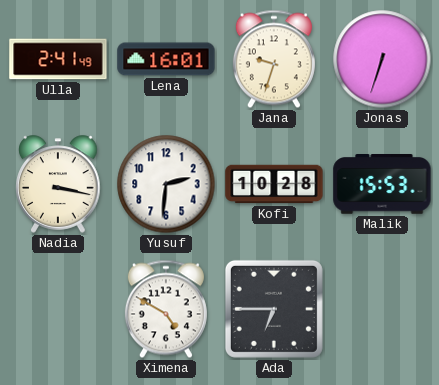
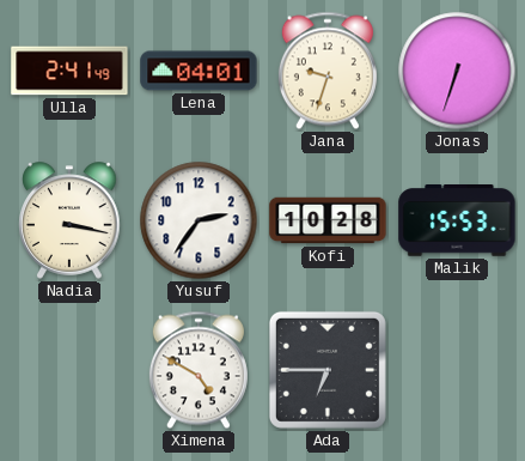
Lena: 16:01 -> 04:01
Yusuf: 2:31 -> 2:36
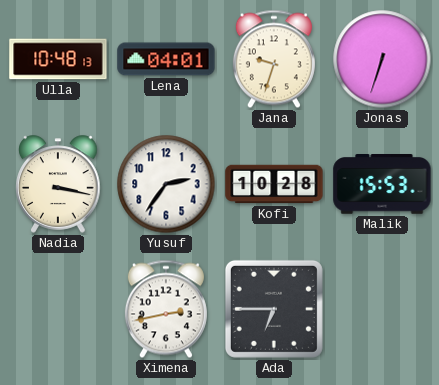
Ulla: 2:41 -> 10:48
Ximena: 4:50 -> 2:43
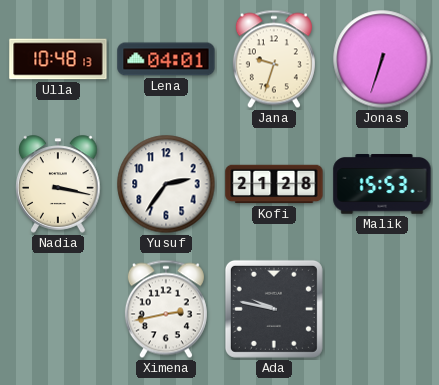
Kofi: 10:28 -> 21:28
Ada: 6:45 -> 9:47
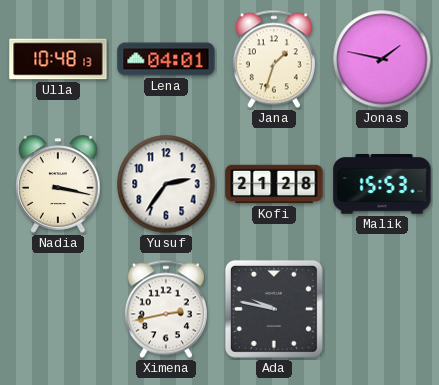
Jana: 9:33 -> 1:33
Jonas: 6:33 -> 1:47
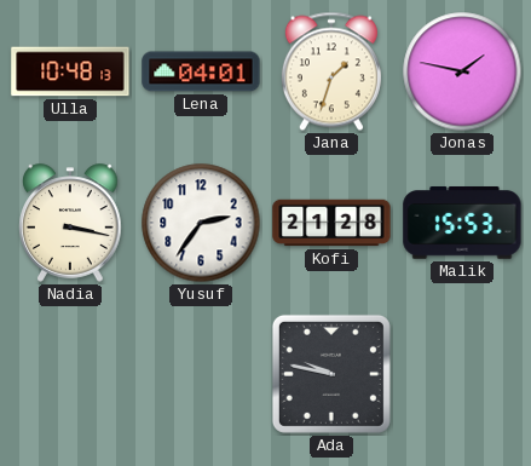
Ximena: 2:43 -> none
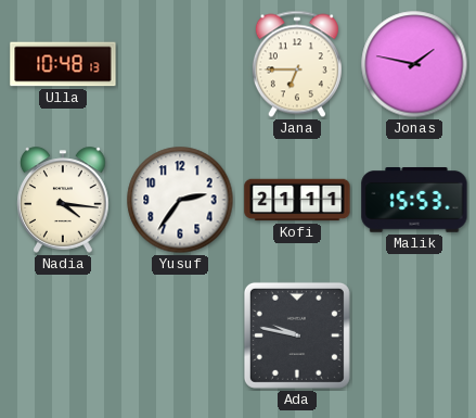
Lena: 04:01 -> none
Jana: 1:33 -> 6:45
Nadia: 3:17 -> 4:16
Kofi: 21:28 -> 21:11
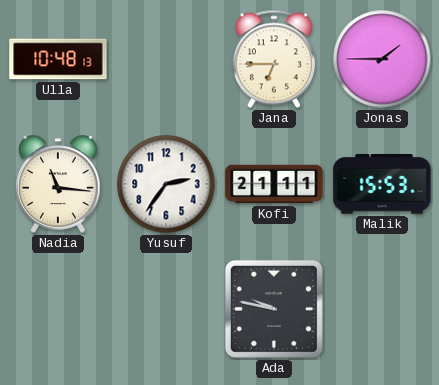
Jonas: 1:47 -> 1:45
Nadia: 4:16 -> 11:16
